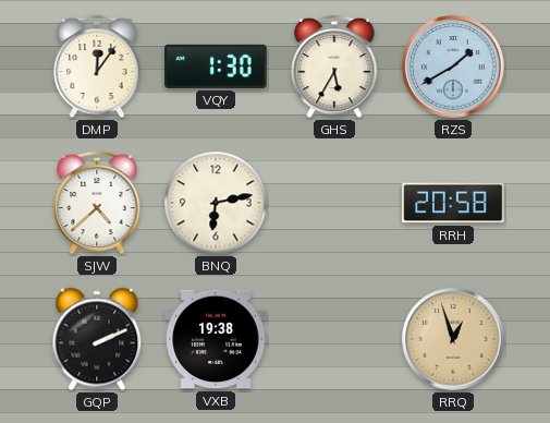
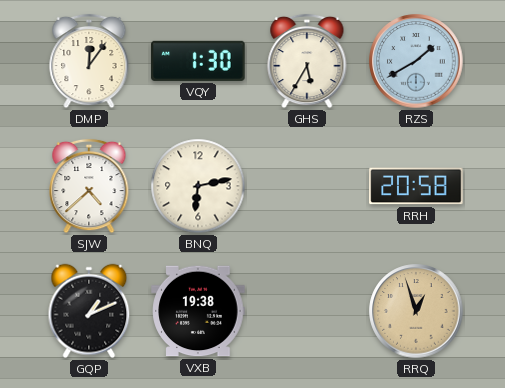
GQP: 2:11 -> 1:11
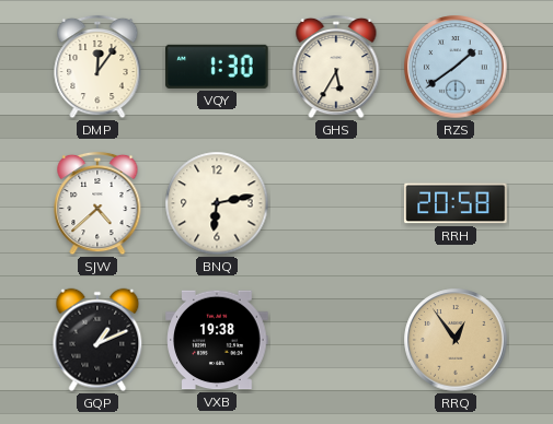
RZS: 1:40 -> 1:39
RRQ: 12:57 -> 12:54
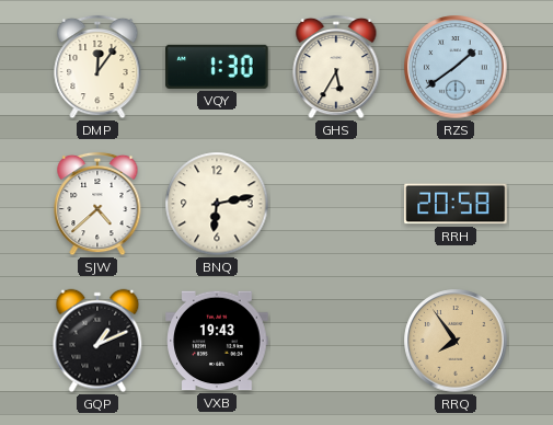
VXB: 19:38 -> 19:43
RRQ: 12:54 -> 7:54
